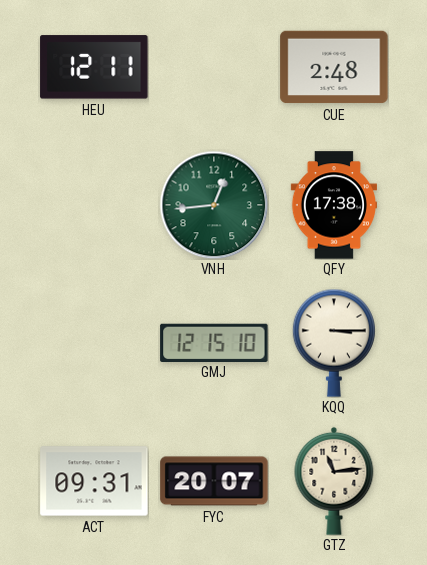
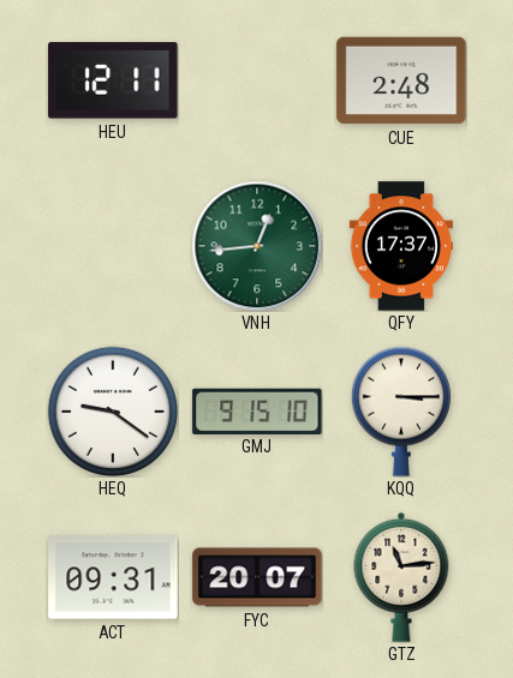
QFY: 17:38 -> 17:37
HEQ: none -> 9:21
GMJ: 12:15 -> 9:15
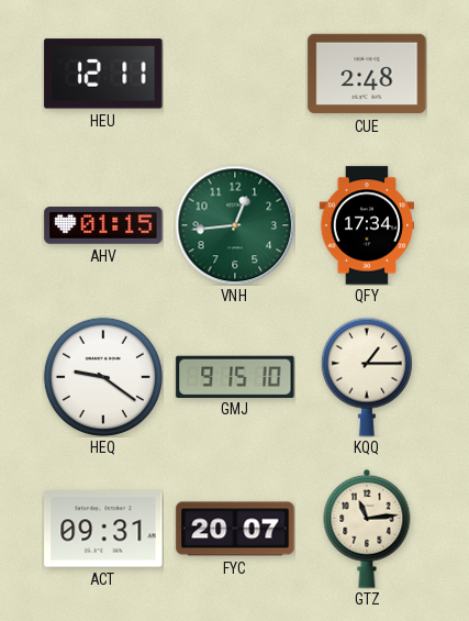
AHV: none -> 01:15
QFY: 17:37 -> 17:34
KQQ: 3:15 -> 1:15
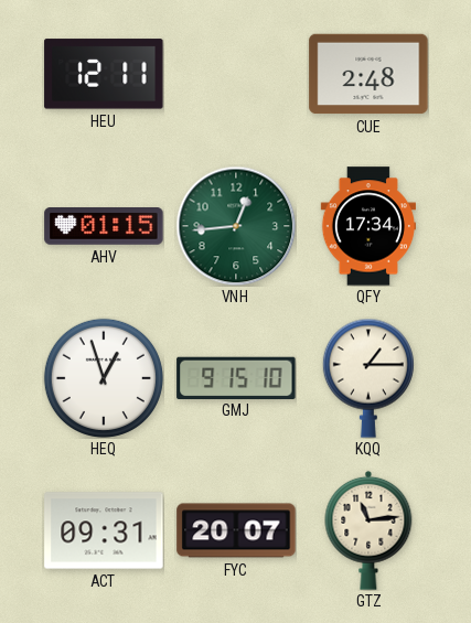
HEQ: 9:21 -> 12:57
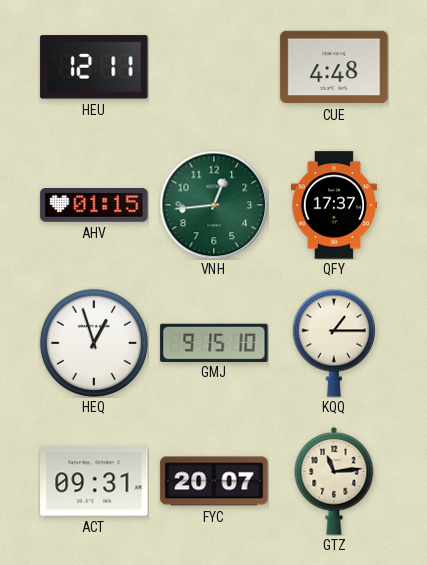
CUE: 2:48 -> 4:48
QFY: 17:34 -> 17:37
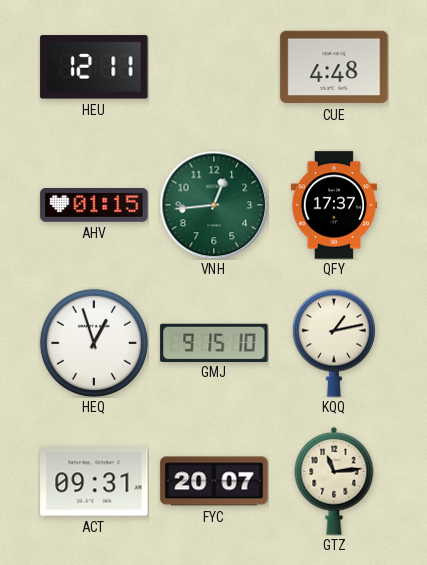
KQQ: 1:15 -> 1:13
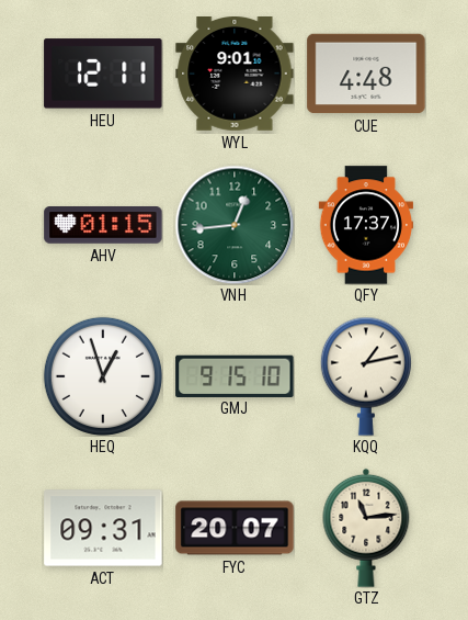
WYL: none -> 9:01
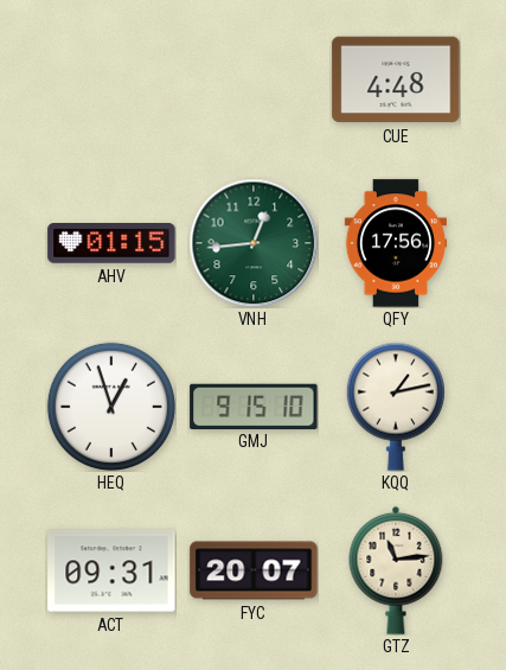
HEU: 12:11 -> none
WYL: 9:01 -> none
QFY: 17:37 -> 17:56
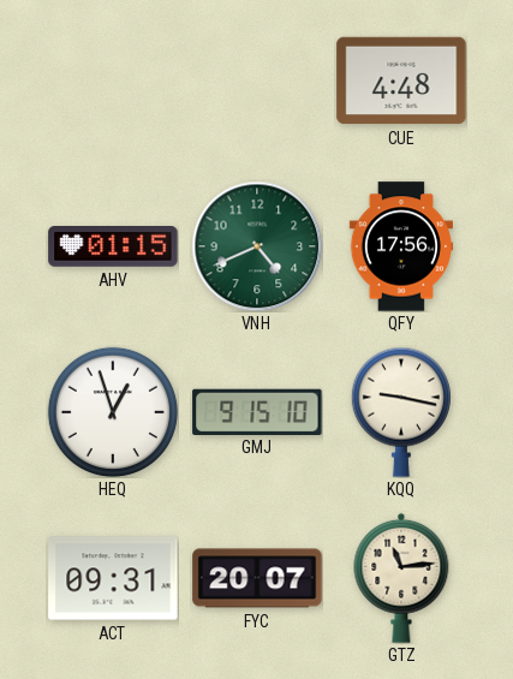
VNH: 12:44 -> 4:41
KQQ: 1:13 -> 9:17
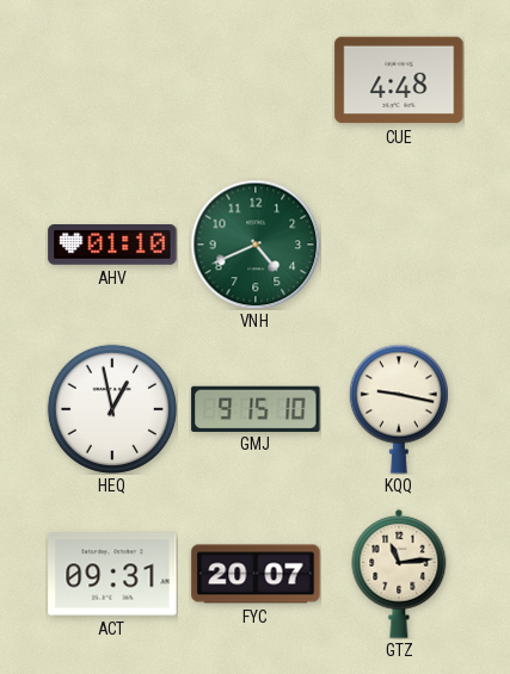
AHV: 01:15 -> 01:10
QFY: 17:56 -> none
HEQ: 12:57 -> 12:58
